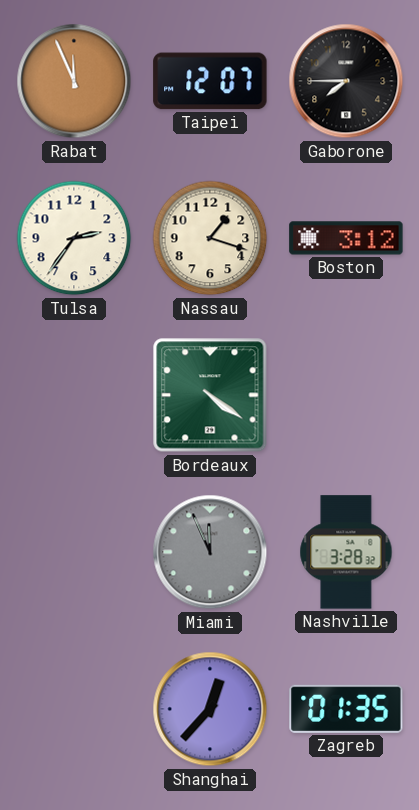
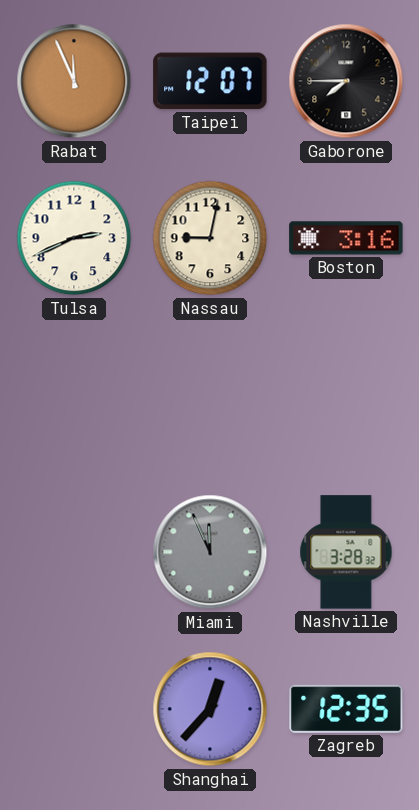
Tulsa: 2:36 -> 2:41
Nassau: 1:18 -> 9:02
Boston: 3:12 -> 3:16
Bordeaux: 4:21 -> none
Zagreb: 01:35 -> 12:35
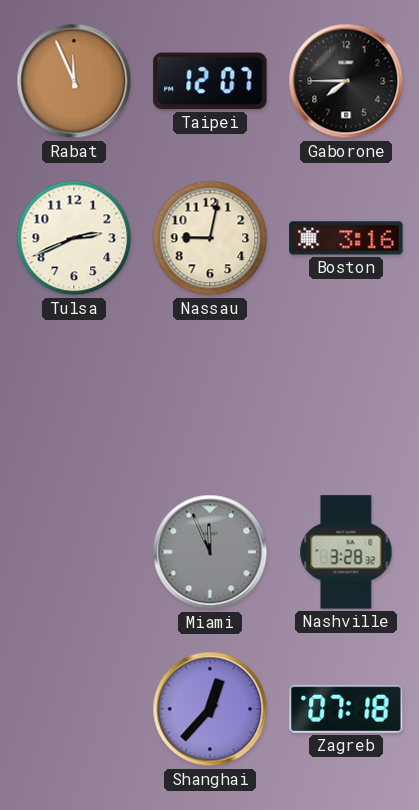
Zagreb: 12:35 -> 07:18
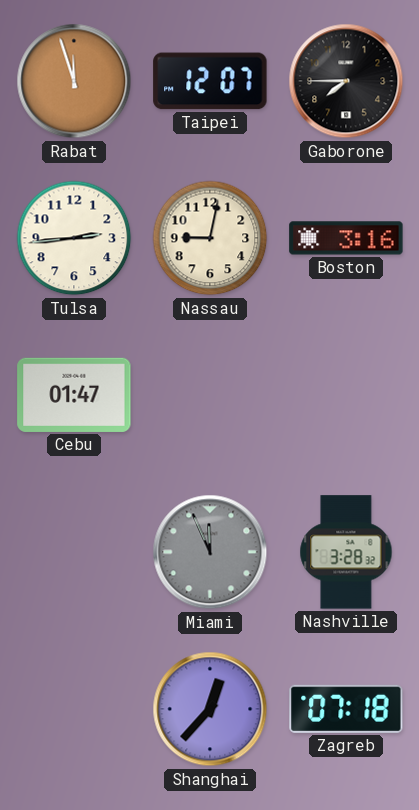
Rabat: 11:56 -> 11:57
Tulsa: 2:41 -> 2:44
Cebu: none -> 01:47
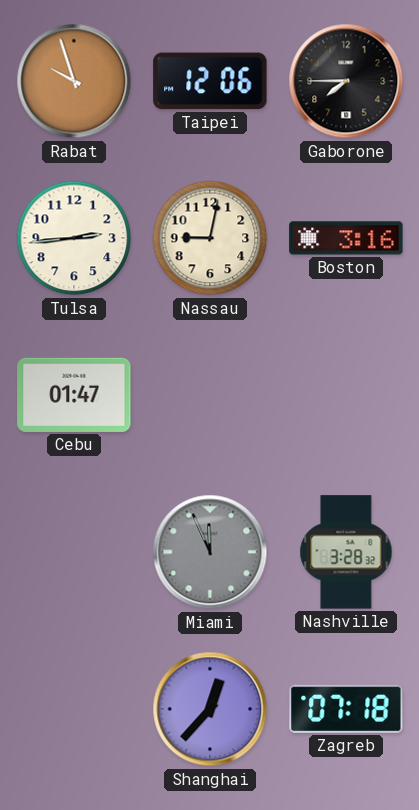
Rabat: 11:57 -> 9:57
Taipei: 12:07 -> 12:06
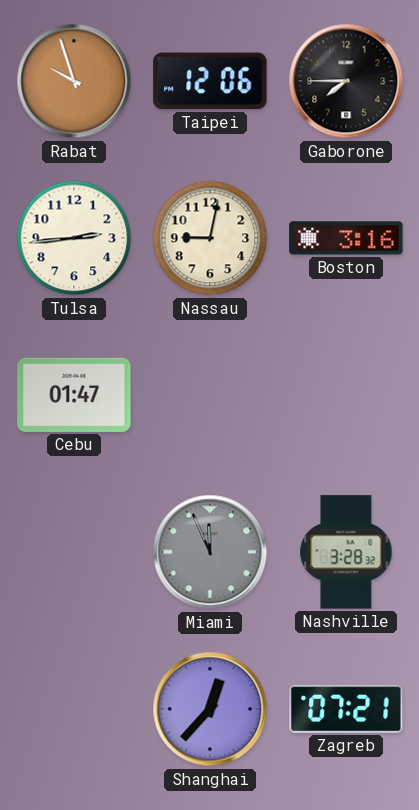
Zagreb: 07:18 -> 07:21
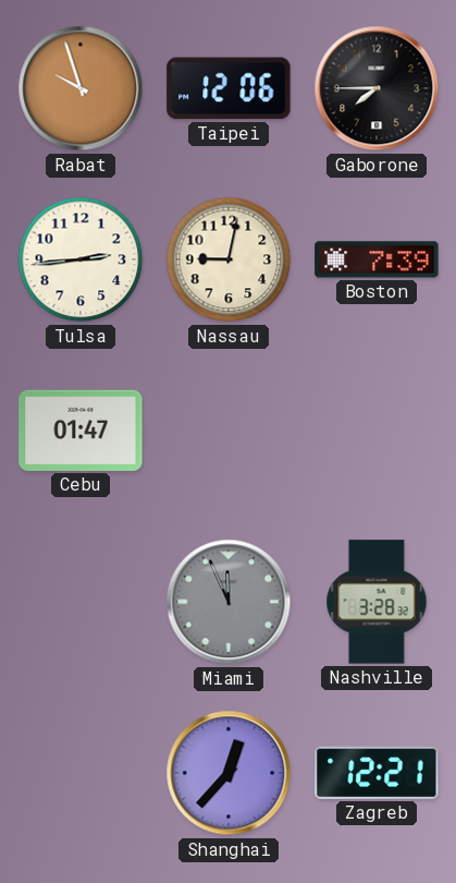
Boston: 3:16 -> 7:39
Zagreb: 07:21 -> 12:21
